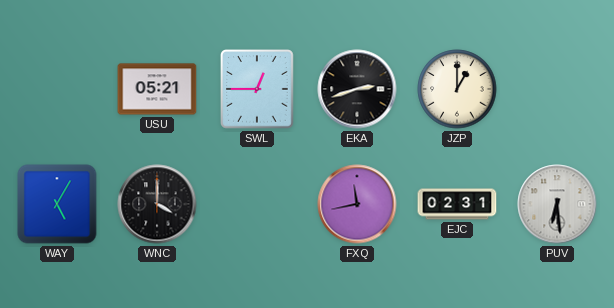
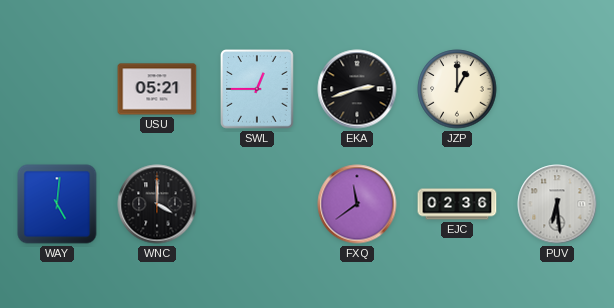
WAY: 5:05 -> 5:01
FXQ: 11:43 -> 11:39
EJC: 02:31 -> 02:36
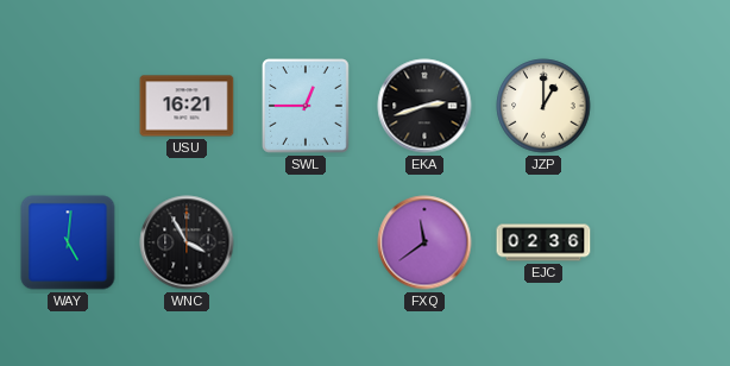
USU: 05:21 -> 16:21
WNC: 4:00 -> 3:55
PUV: 6:29 -> none
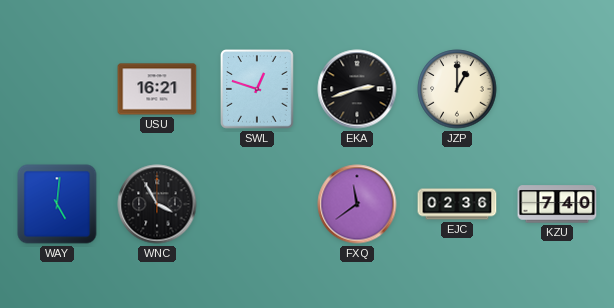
SWL: 12:45 -> 12:48
KZU: none -> 7:40
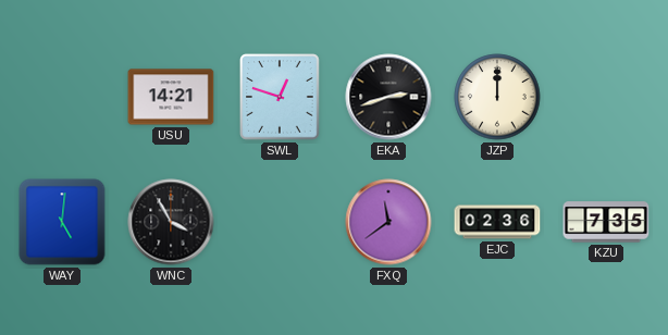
USU: 16:21 -> 14:21
JZP: 1:00 -> 12:00
KZU: 7:40 -> 7:35
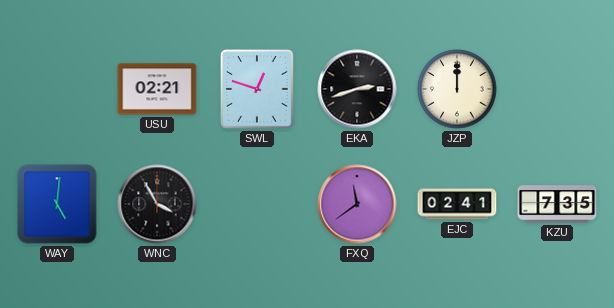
USU: 14:21 -> 02:21
EJC: 02:36 -> 02:41
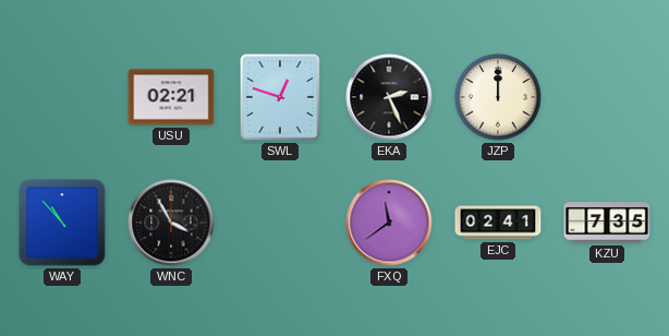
EKA: 2:42 -> 2:26
WAY: 5:01 -> 10:53
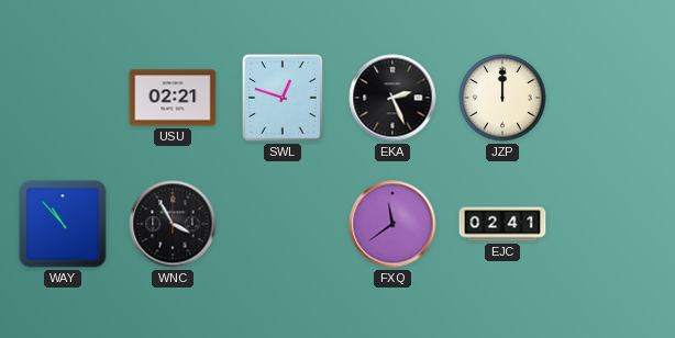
KZU: 7:35 -> none
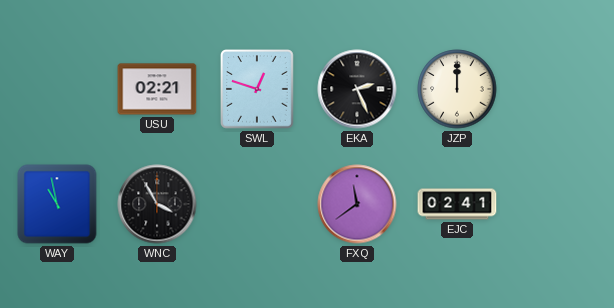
WAY: 10:53 -> 10:58
